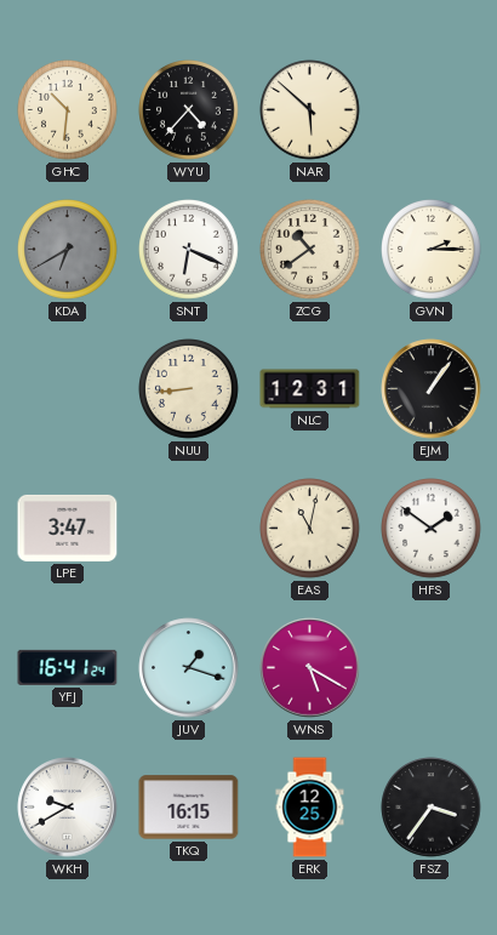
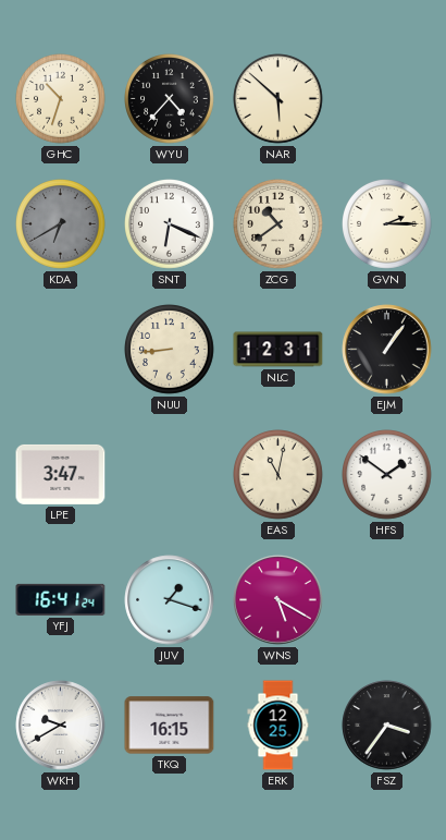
GHC: 10:31 -> 10:33
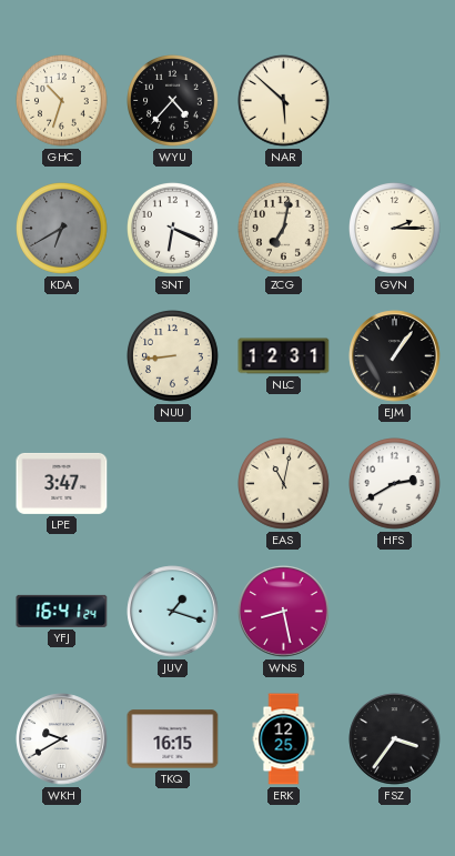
ZCG: 10:39 -> 7:02
HFS: 1:51 -> 2:40
WNS: 5:20 -> 8:28
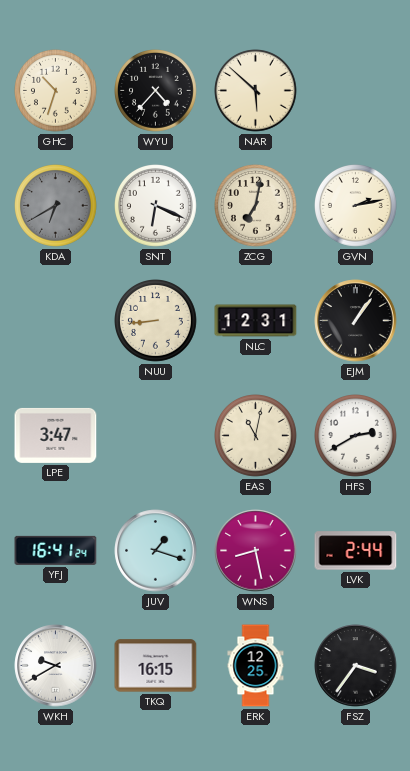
GVN: 2:15 -> 2:13
LVK: none -> 2:44
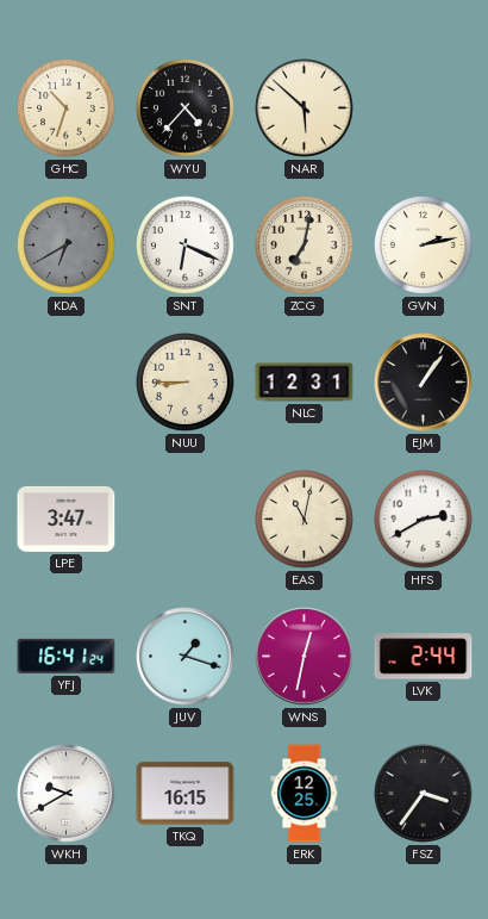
NUU: 8:44 -> 8:45
WNS: 8:28 -> 12:32
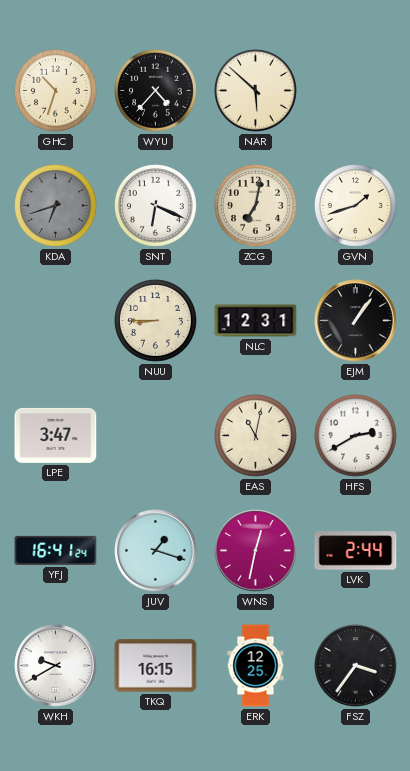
KDA: 6:40 -> 6:42
GVN: 2:13 -> 1:42
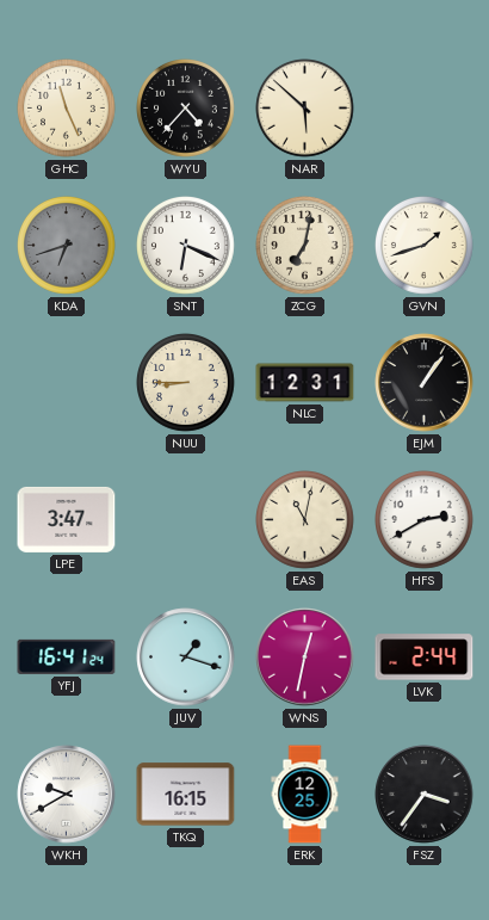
GHC: 10:33 -> 11:26
